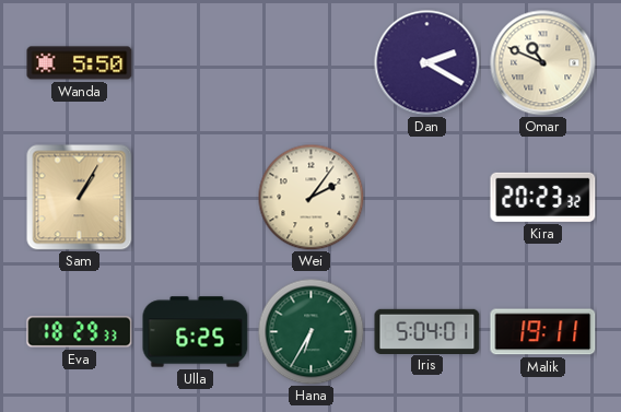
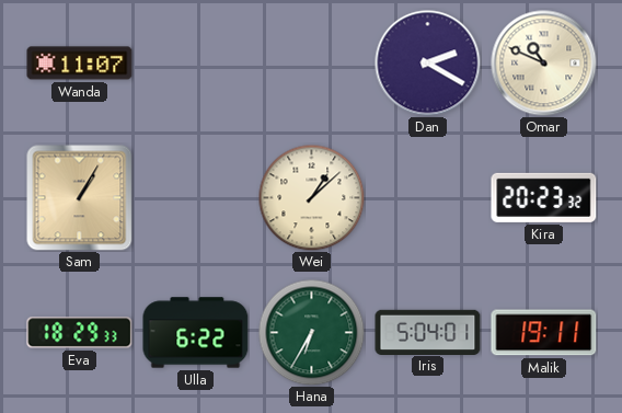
Wanda: 5:50 -> 11:07
Wei: 2:06 -> 1:08
Ulla: 6:25 -> 6:22
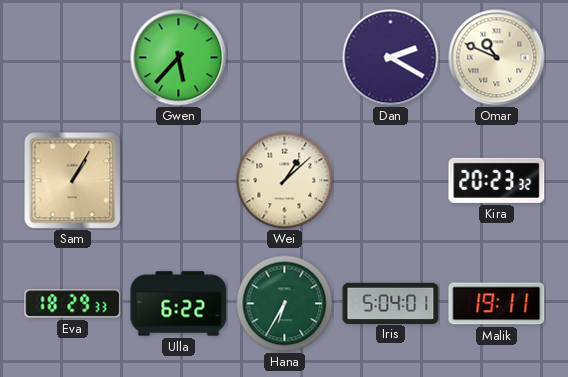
Wanda: 11:07 -> none
Gwen: none -> 5:37
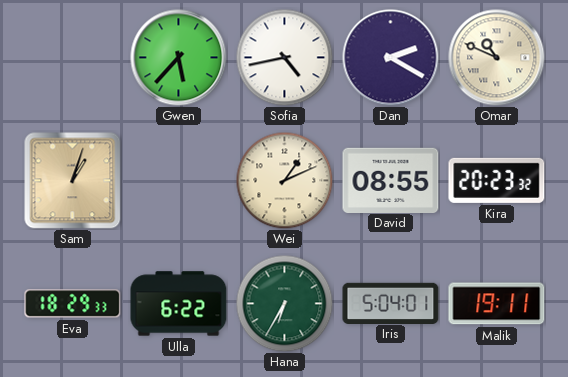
Sofia: none -> 4:43
Sam: 1:05 -> 1:03
Wei: 1:08 -> 1:11
David: none -> 08:55
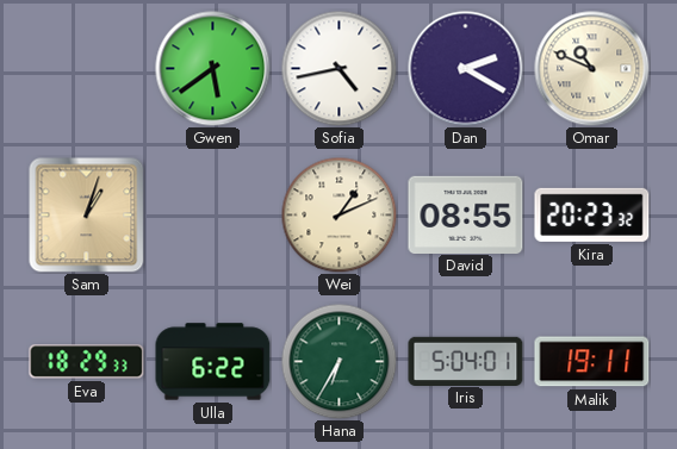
Gwen: 5:37 -> 5:39
